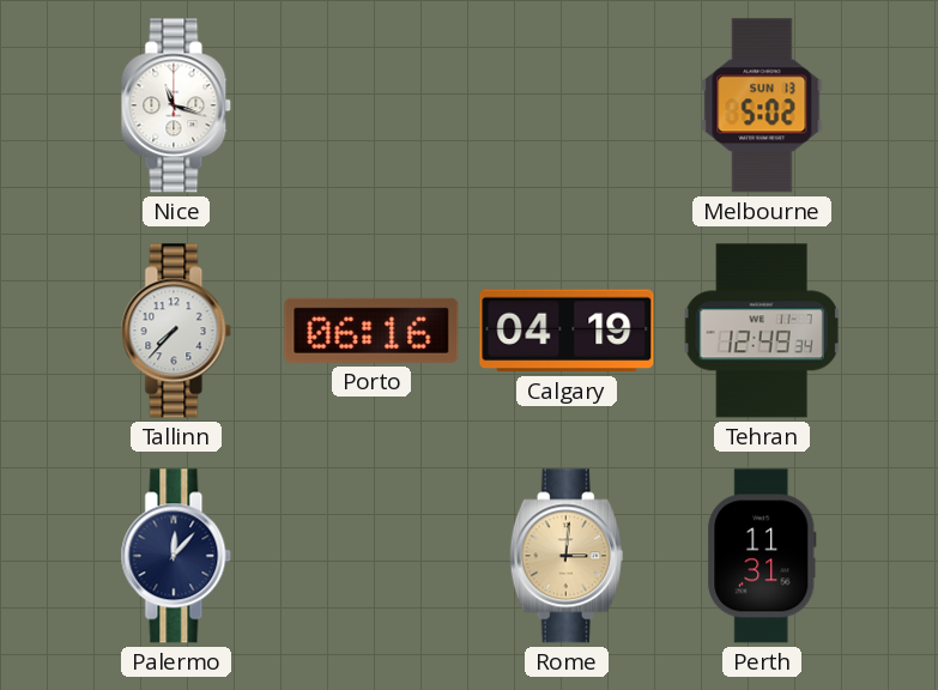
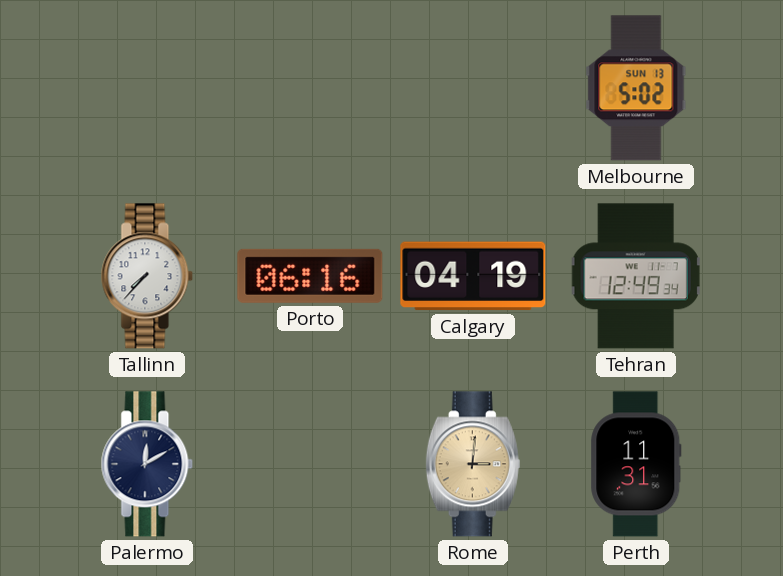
Nice: 11:18 -> none
Palermo: 12:07 -> 12:10
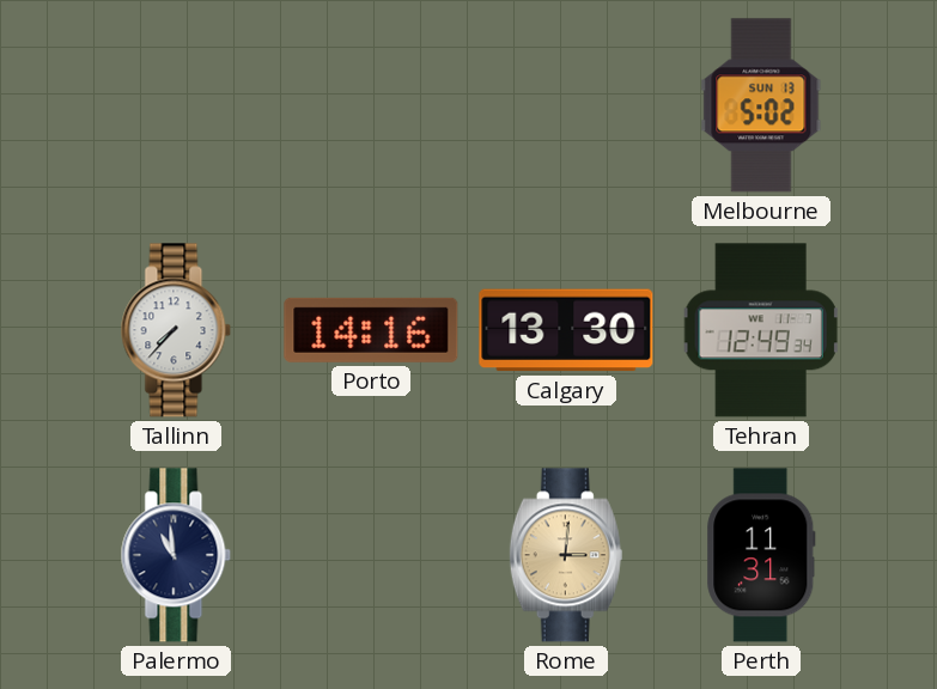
Porto: 06:16 -> 14:16
Calgary: 04:19 -> 13:30
Palermo: 12:10 -> 10:59
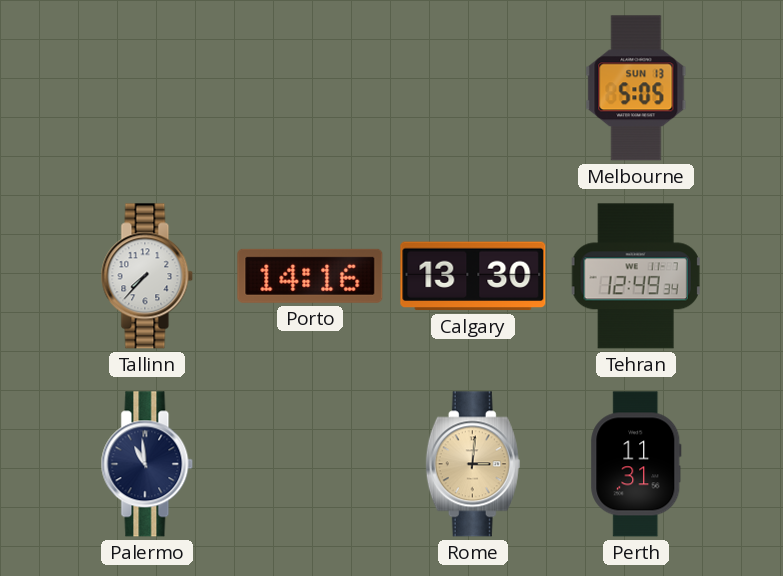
Melbourne: 5:02 -> 5:05
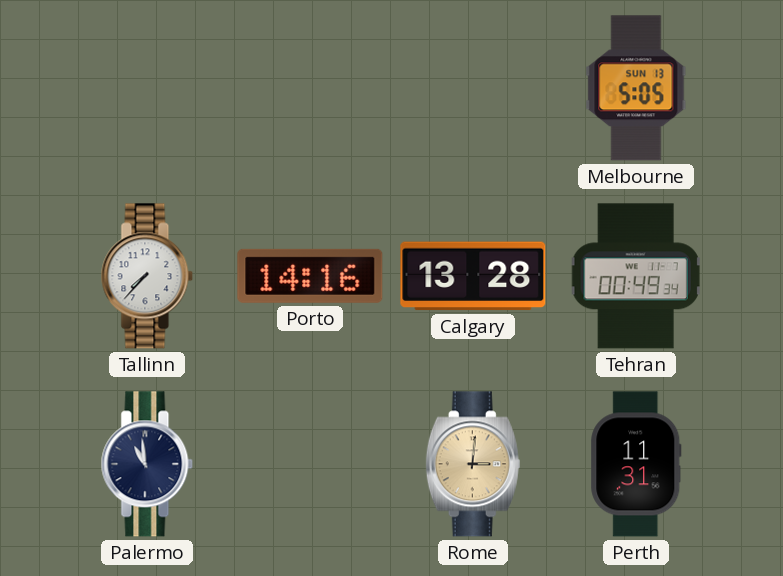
Calgary: 13:30 -> 13:28
Tehran: 12:49 -> 00:49
